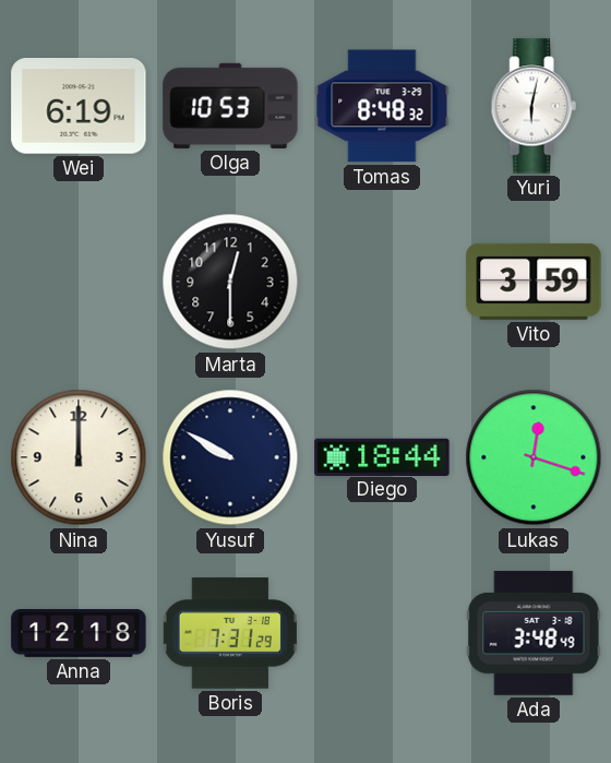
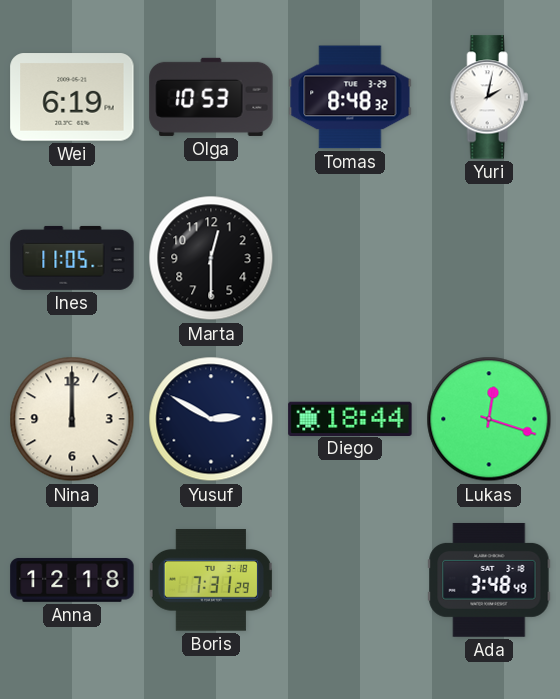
Yuri: 6:02 -> 2:02
Ines: none -> 11:05
Vito: 3:59 -> none
Yusuf: 9:50 -> 2:50
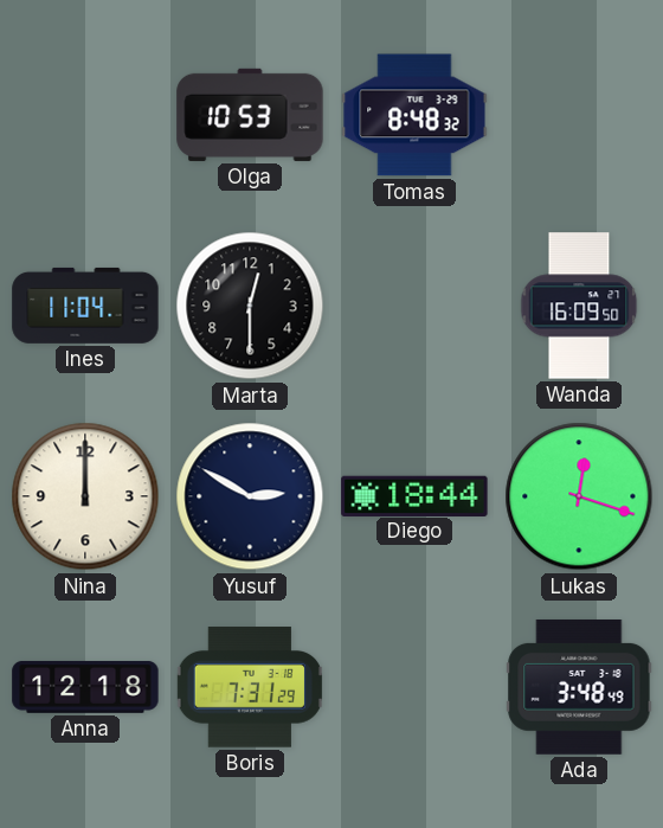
Wei: 6:19 -> none
Yuri: 2:02 -> none
Ines: 11:05 -> 11:04
Wanda: none -> 16:09
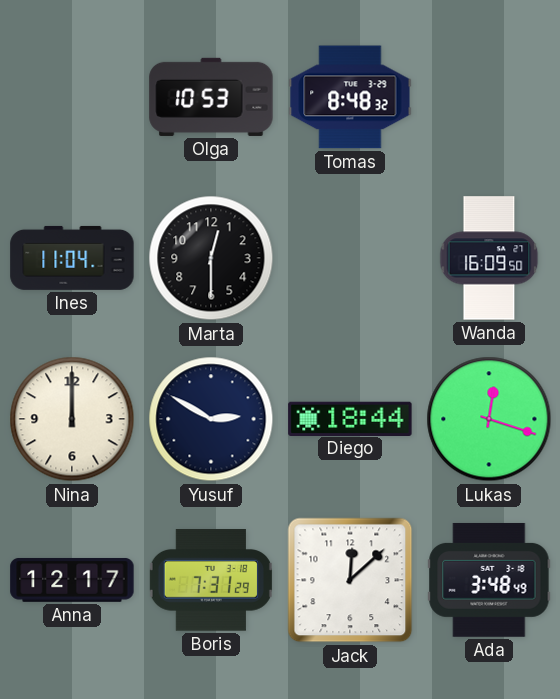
Anna: 12:18 -> 12:17
Jack: none -> 12:08
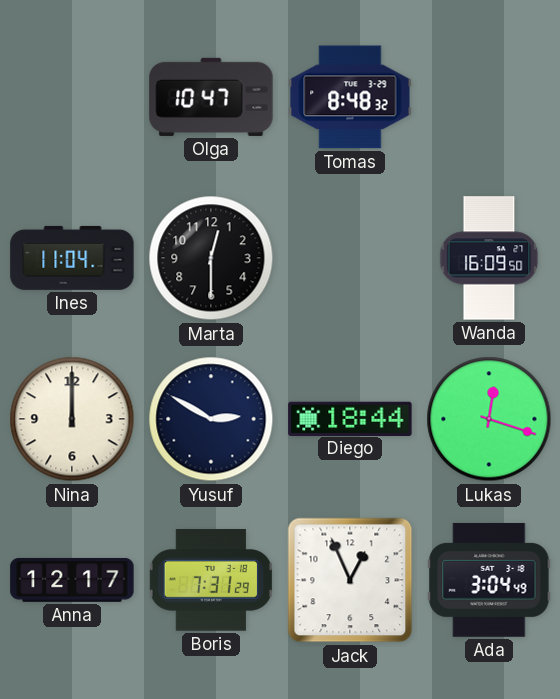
Olga: 10:53 -> 10:47
Jack: 12:08 -> 12:56
Ada: 3:48 -> 3:04
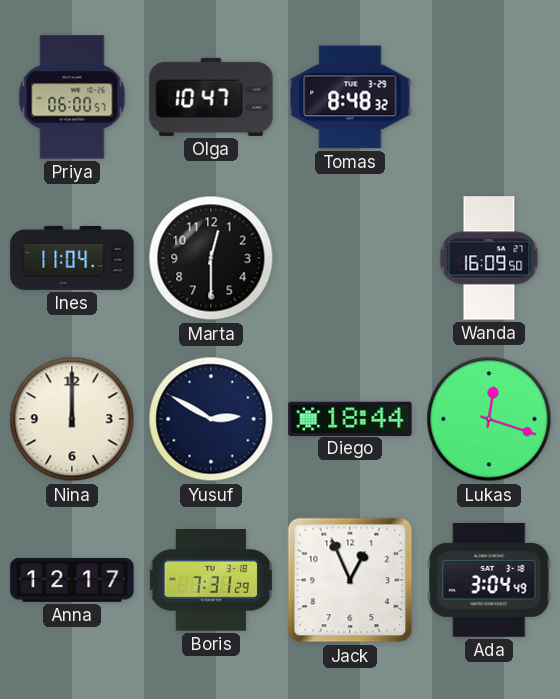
Priya: none -> 06:00
